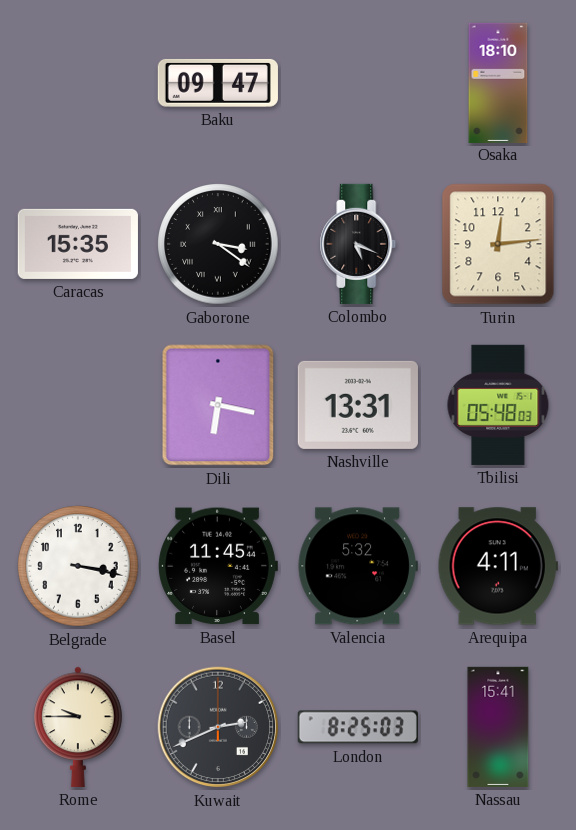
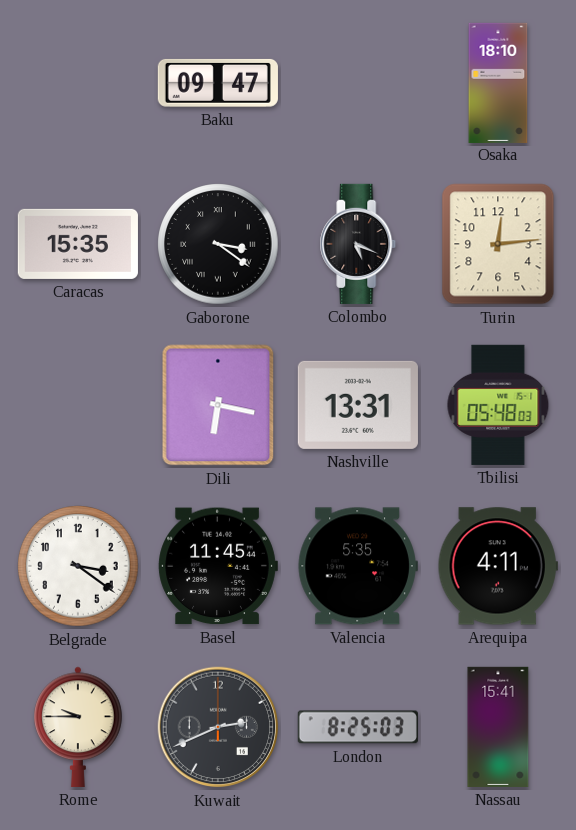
Belgrade: 3:17 -> 3:21
Valencia: 5:32 -> 5:35
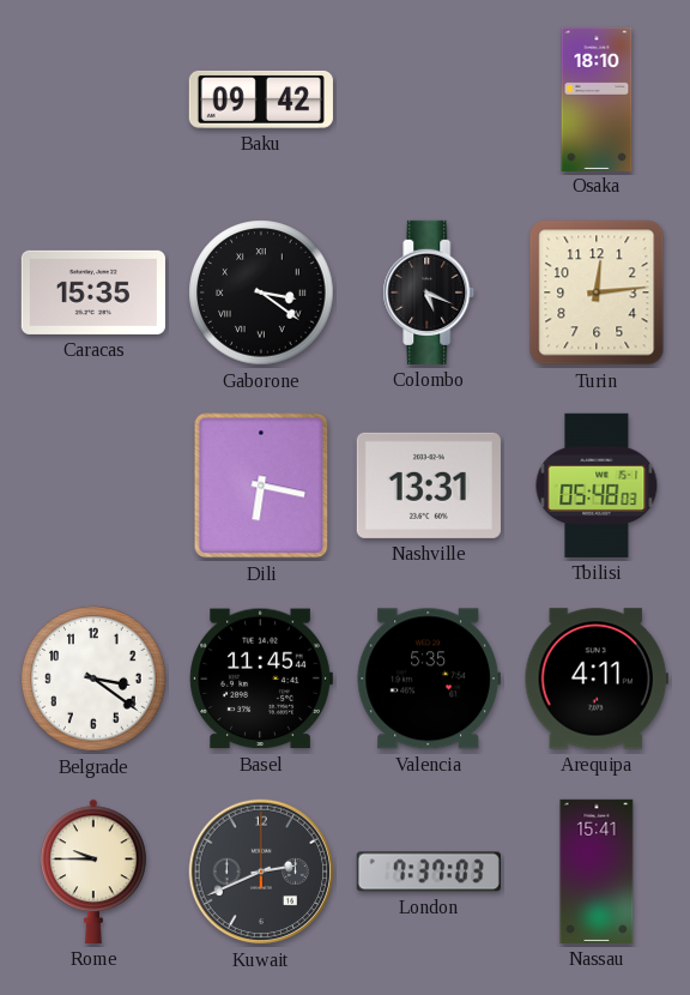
Baku: 09:47 -> 09:42
London: 8:25 -> 7:37
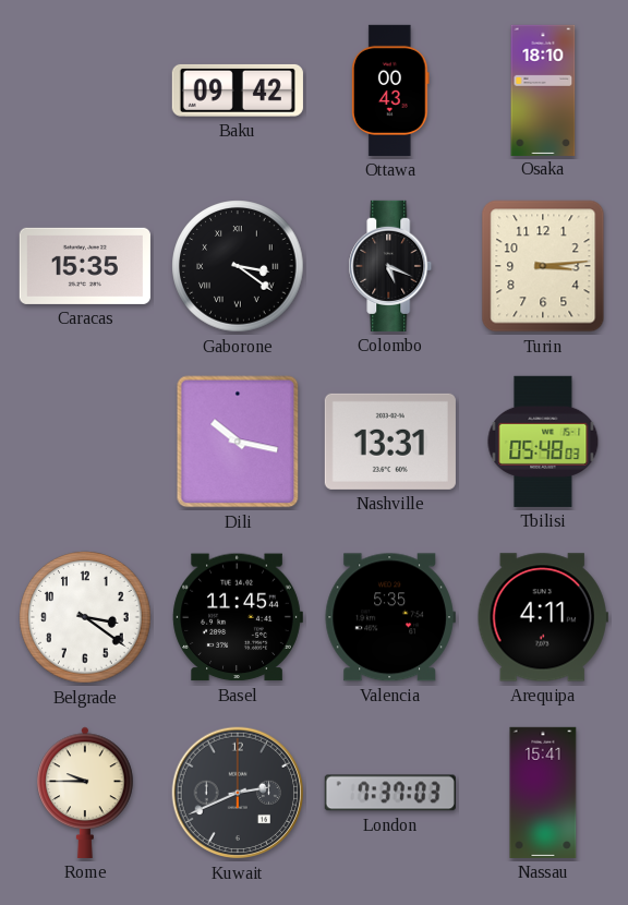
Ottawa: none -> 00:43
Turin: 12:14 -> 3:14
Dili: 6:17 -> 10:17
